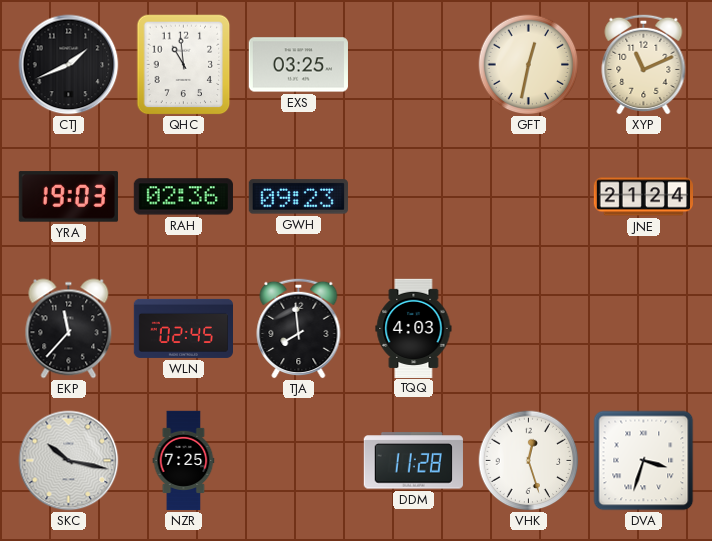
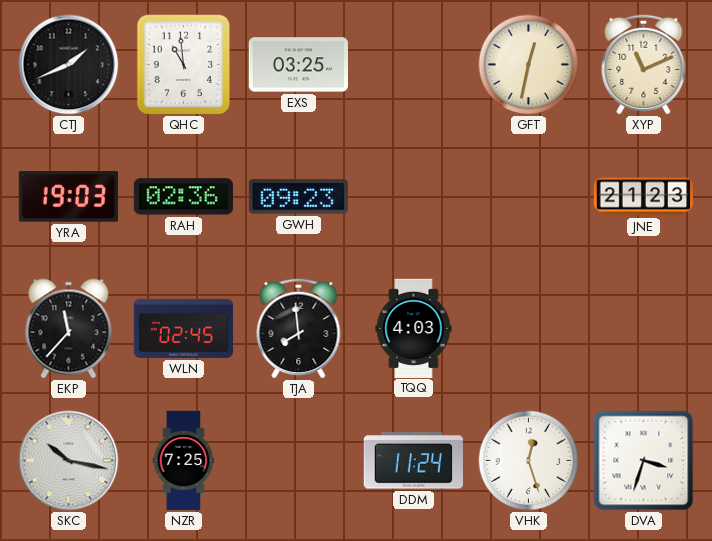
JNE: 21:24 -> 21:23
DDM: 11:28 -> 11:24
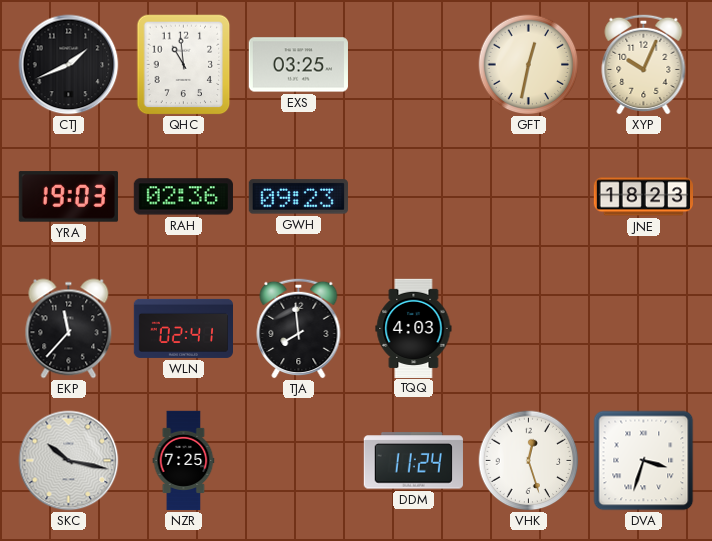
XYP: 11:11 -> 10:04
JNE: 21:23 -> 18:23
WLN: 02:45 -> 02:41
